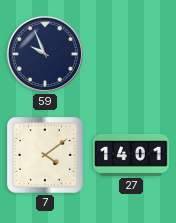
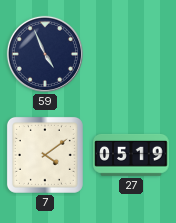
59: 9:56 -> 4:56
27: 14:01 -> 05:19
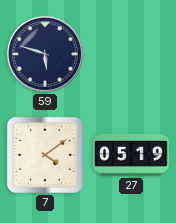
59: 4:56 -> 5:48
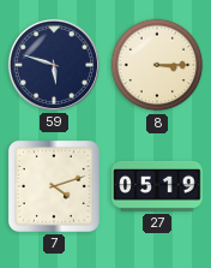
8: none -> 3:15
7: 4:09 -> 4:12
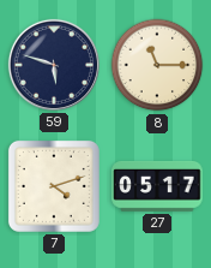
8: 3:15 -> 11:15
27: 05:19 -> 05:17
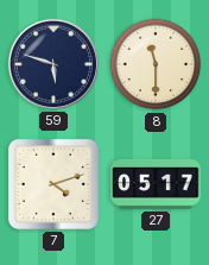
8: 11:15 -> 11:30
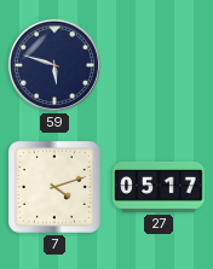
8: 11:30 -> none
